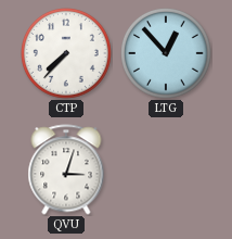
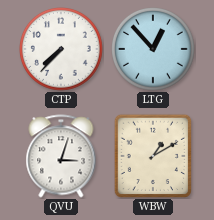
WBW: none -> 1:10
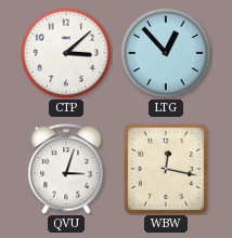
CTP: 7:37 -> 3:08
WBW: 1:10 -> 12:17
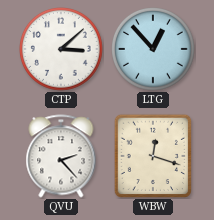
QVU: 3:03 -> 2:23
WBW: 12:17 -> 12:18
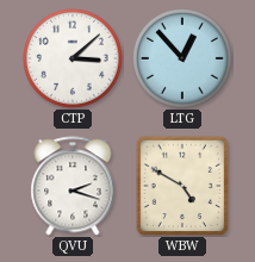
QVU: 2:23 -> 2:18
WBW: 12:18 -> 4:50
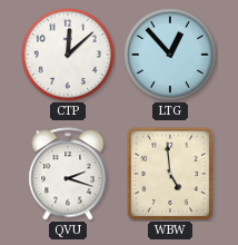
CTP: 3:08 -> 12:08
WBW: 4:50 -> 4:59
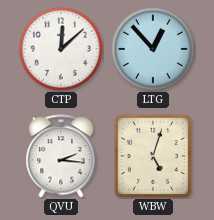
QVU: 2:18 -> 2:16
WBW: 4:59 -> 5:03
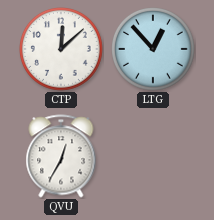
QVU: 2:16 -> 12:35
WBW: 5:03 -> none
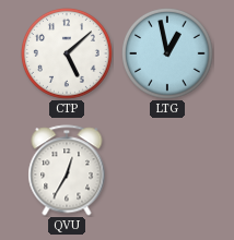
CTP: 12:08 -> 5:08
LTG: 12:53 -> 12:58
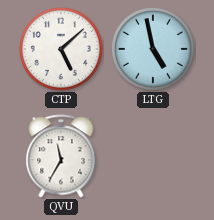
LTG: 12:58 -> 4:58
QVU: 12:35 -> 11:35
